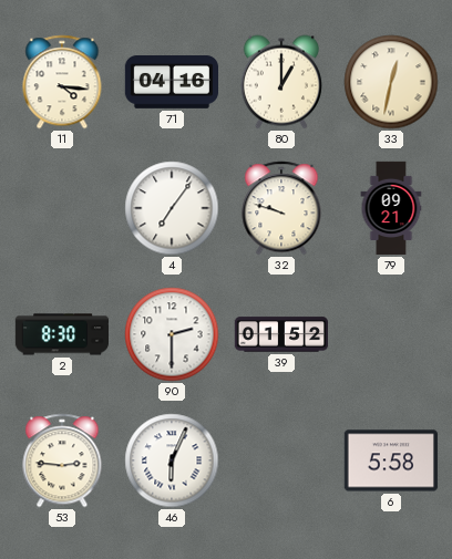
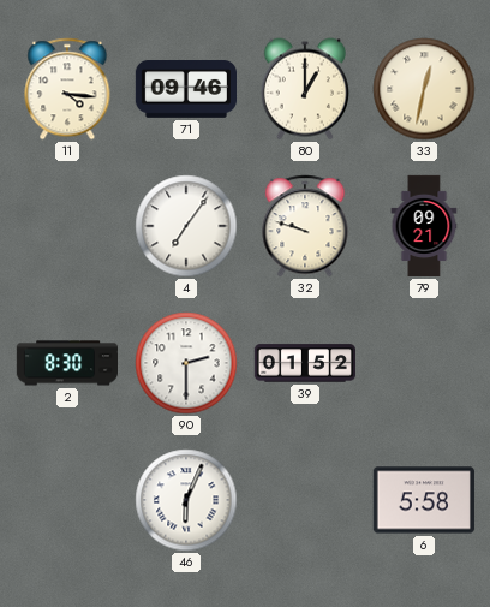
71: 04:16 -> 09:46
53: 2:46 -> none
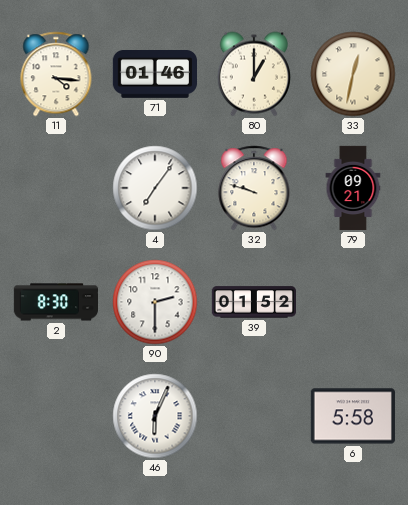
71: 09:46 -> 01:46
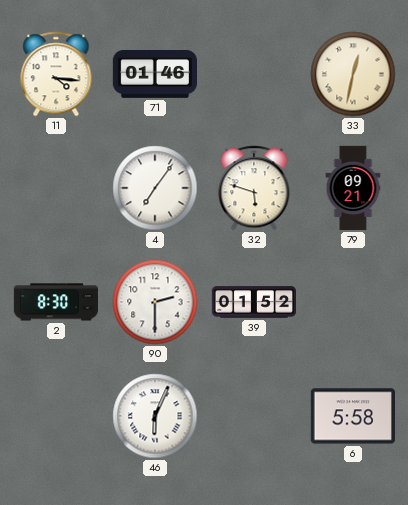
80: 1:00 -> none
32: 9:48 -> 5:48
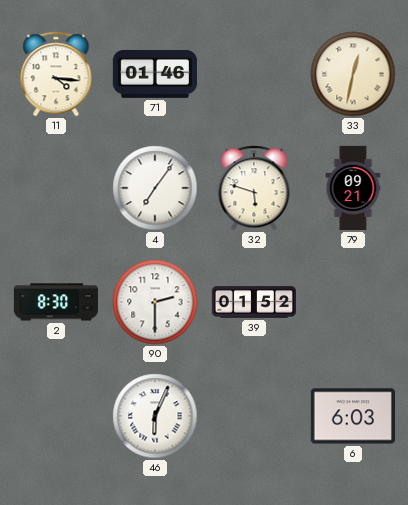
6: 5:58 -> 6:03
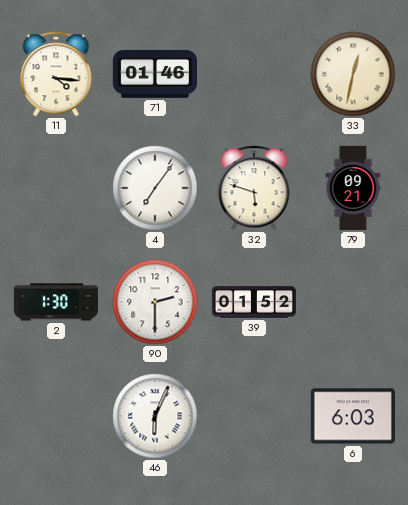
2: 8:30 -> 1:30
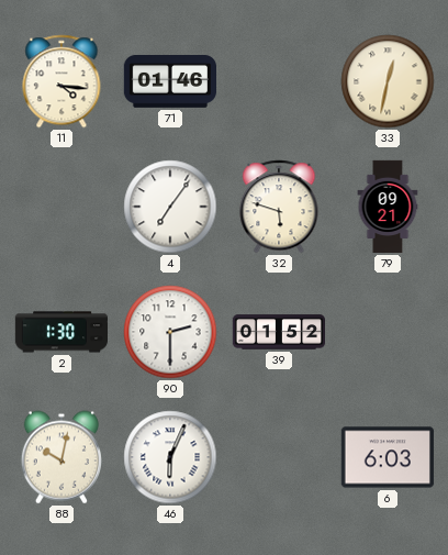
88: none -> 10:02
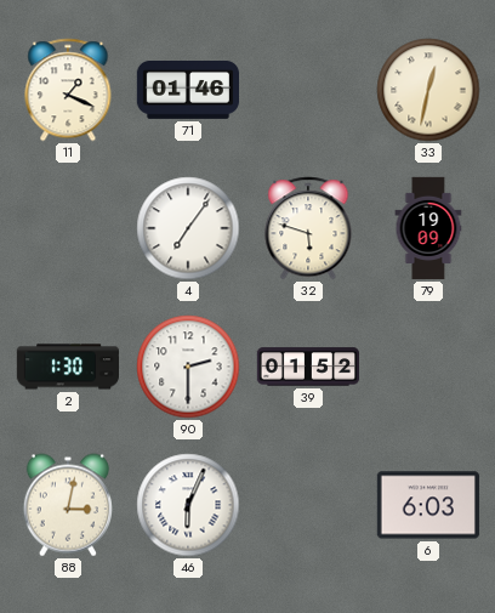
11: 4:16 -> 1:19
79: 09:21 -> 19:09
88: 10:02 -> 3:02
